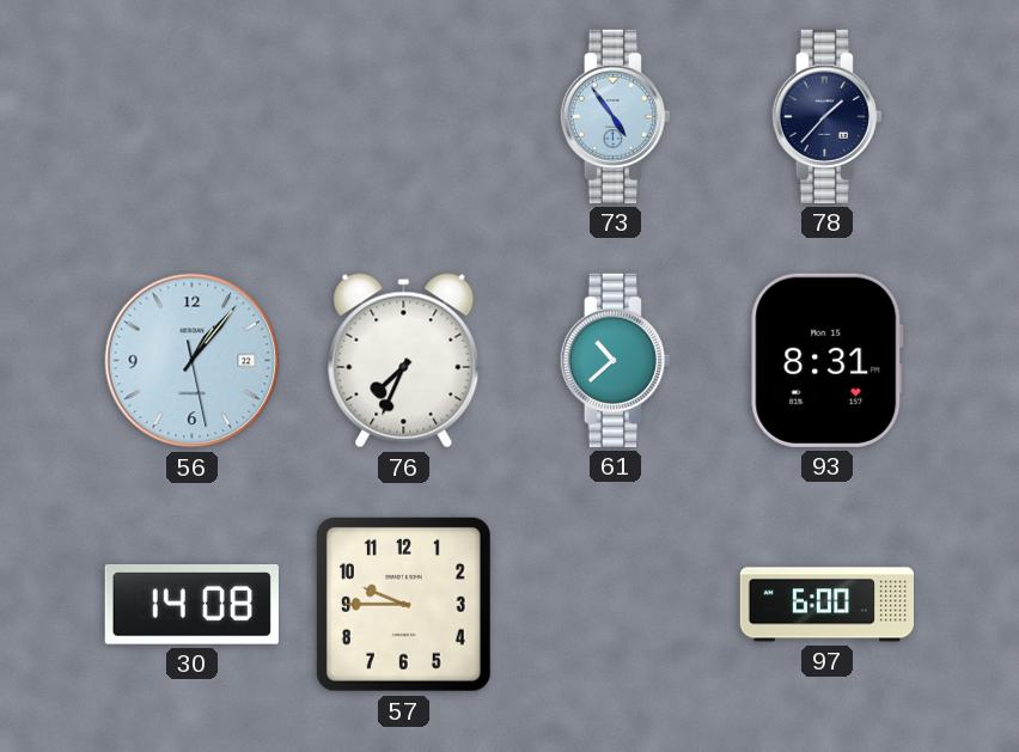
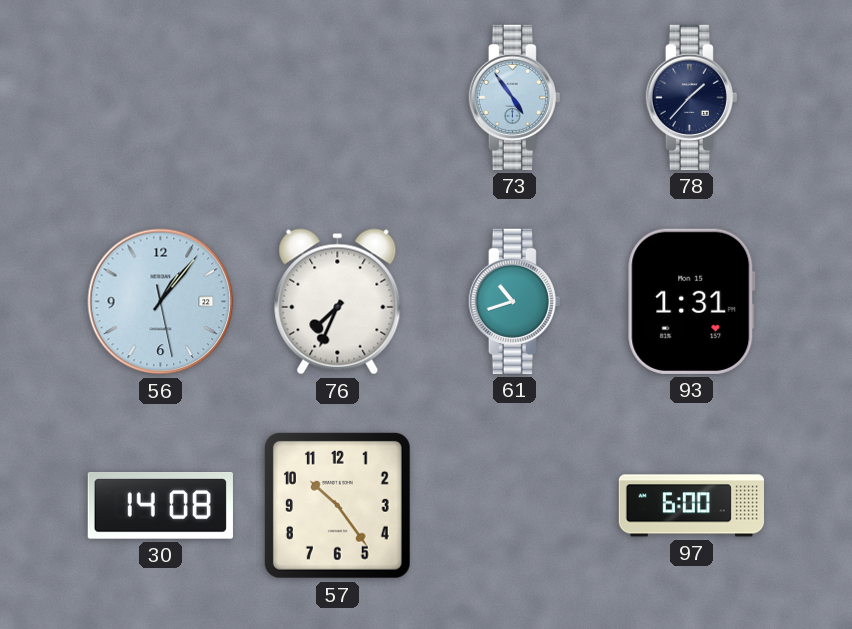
61: 10:38 -> 10:42
93: 8:31 -> 1:31
57: 9:45 -> 10:24
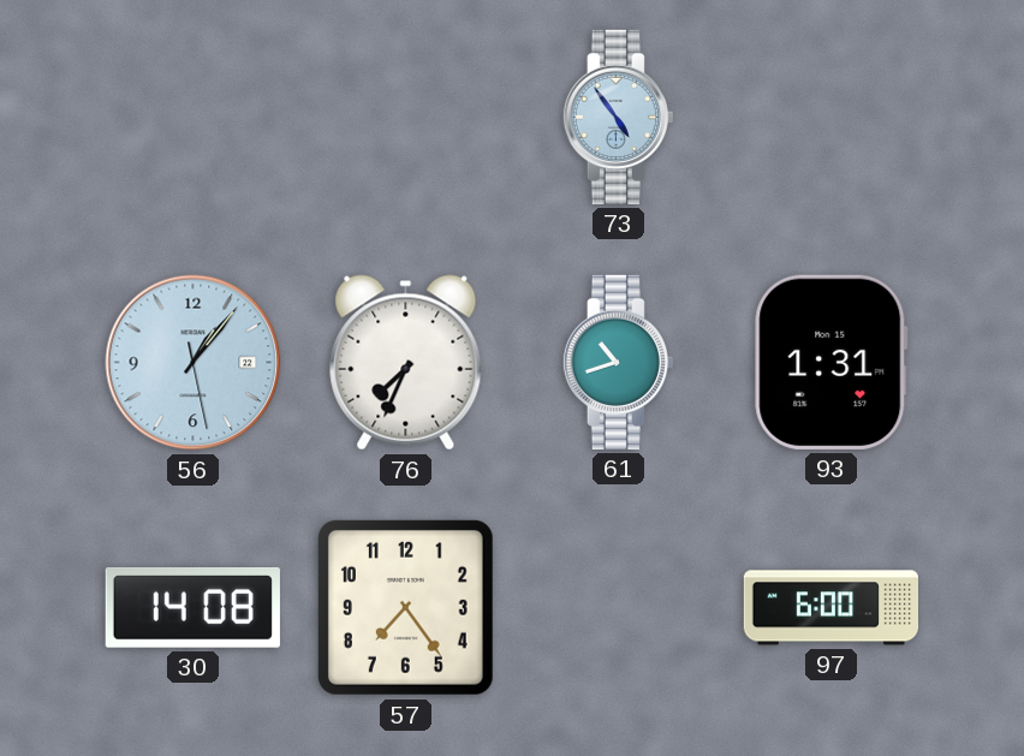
78: 1:37 -> none
57: 10:24 -> 7:24
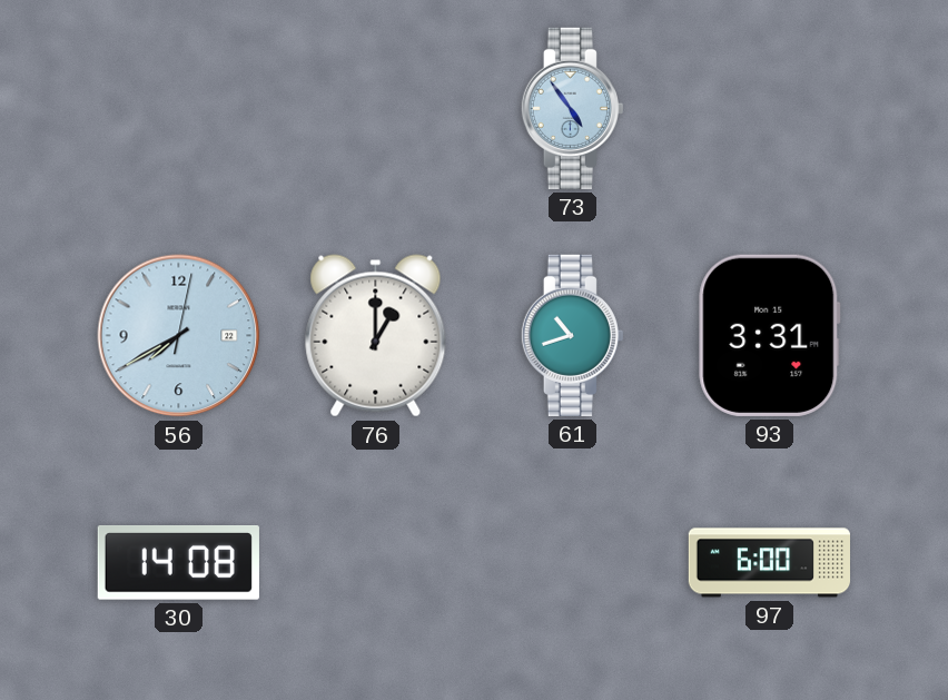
56: 1:06 -> 7:40
76: 7:34 -> 1:00
93: 1:31 -> 3:31
57: 7:24 -> none
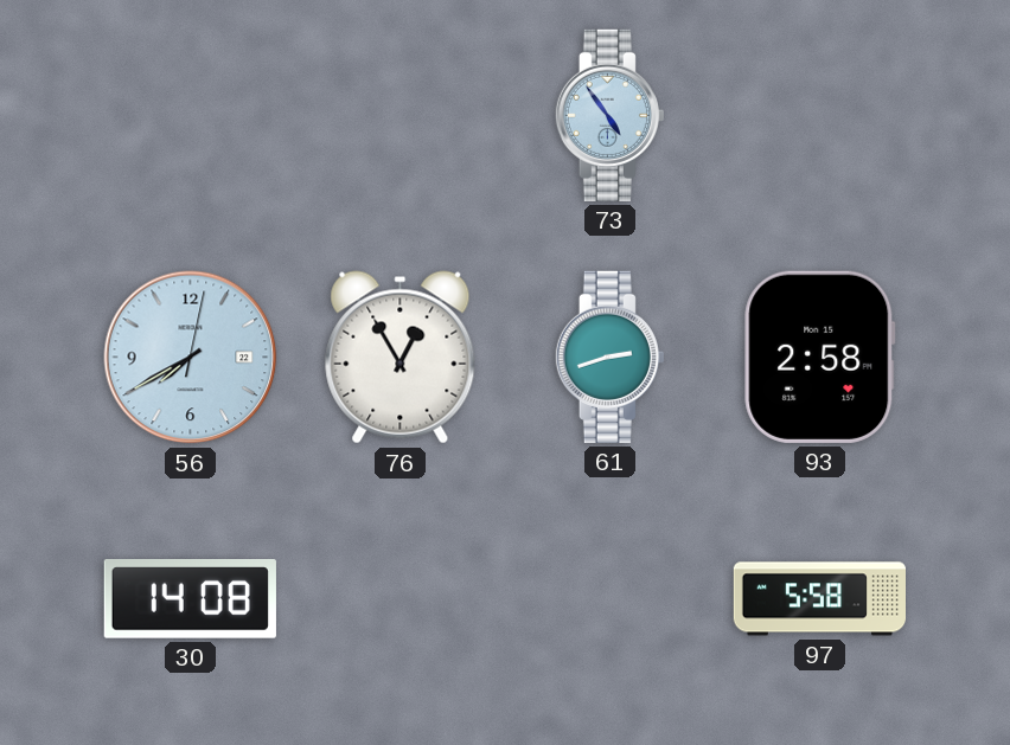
76: 1:00 -> 12:55
61: 10:42 -> 2:42
93: 3:31 -> 2:58
97: 6:00 -> 5:58
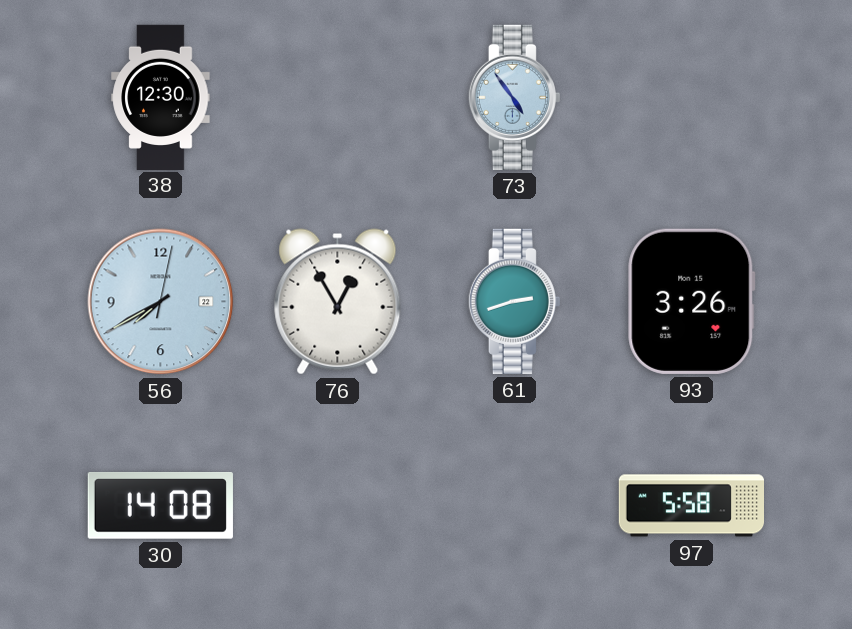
38: none -> 12:30
93: 2:58 -> 3:26
